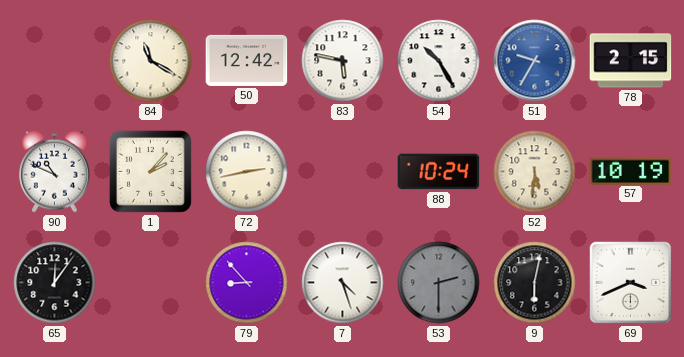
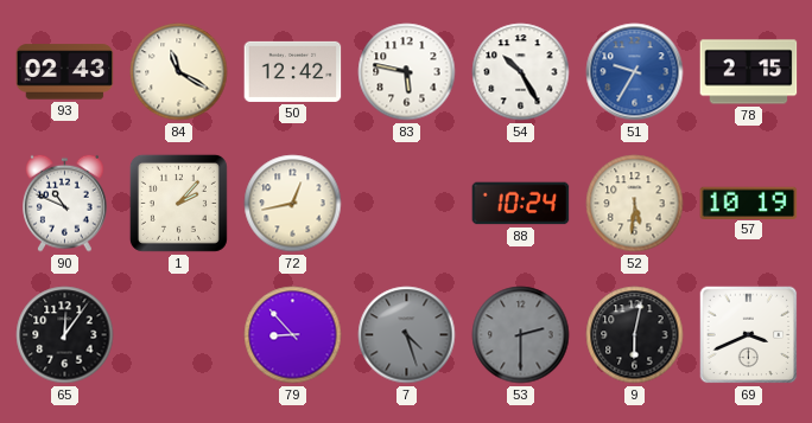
93: none -> 02:43
72: 2:43 -> 12:43
7 dial: white -> grey
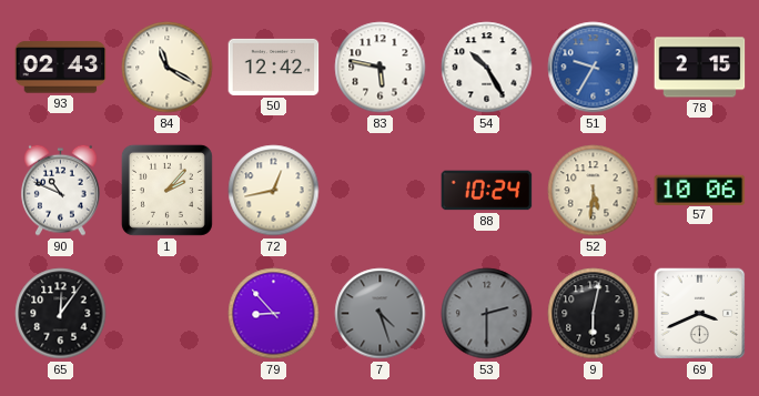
57: 10:19 -> 10:06
